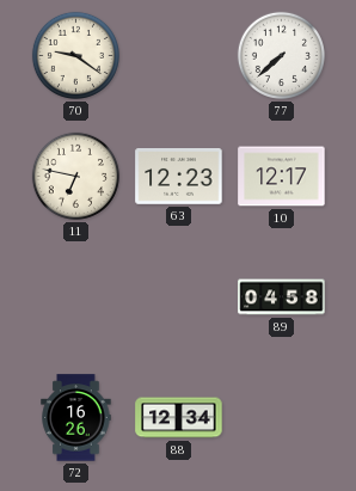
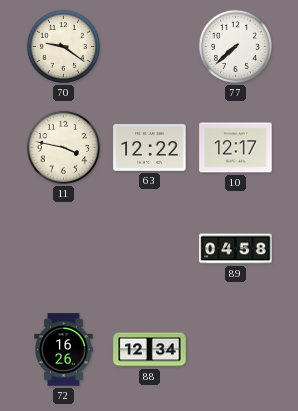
11: 6:47 -> 3:47
63: 12:23 -> 12:22
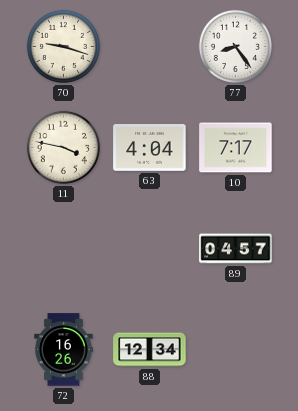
70: 9:21 -> 9:18
77: 7:38 -> 8:24
63: 12:22 -> 4:04
10: 12:17 -> 7:17
89: 04:58 -> 04:57
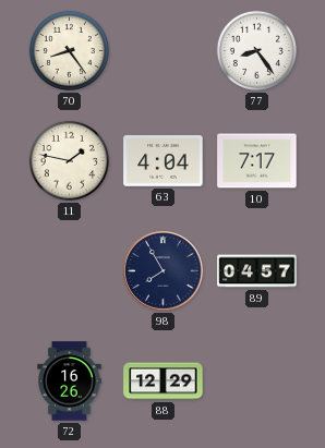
70: 9:18 -> 8:24
11: 3:47 -> 1:47
98: none -> 7:55
88: 12:34 -> 12:29
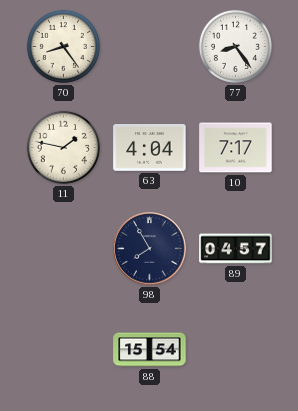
72: 16:26 -> none
88: 12:29 -> 15:54
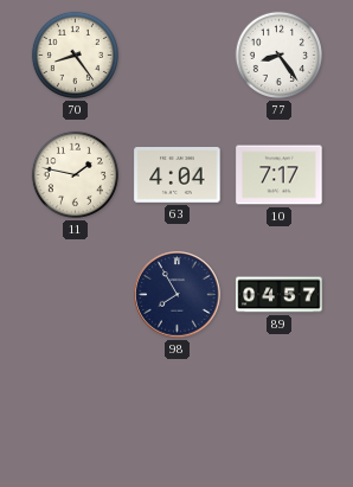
88: 15:54 -> none
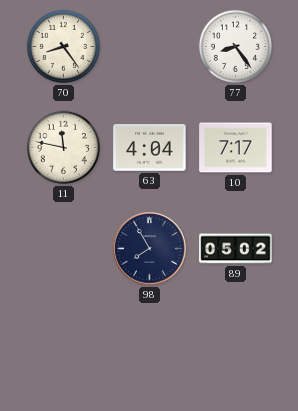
11: 1:47 -> 11:47
89: 04:57 -> 05:02
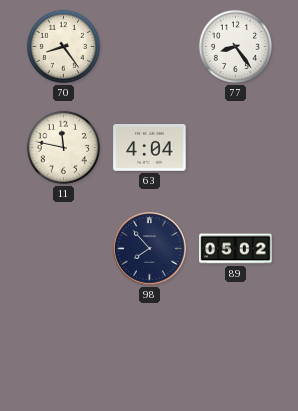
10: 7:17 -> none
98: 7:55 -> 7:53
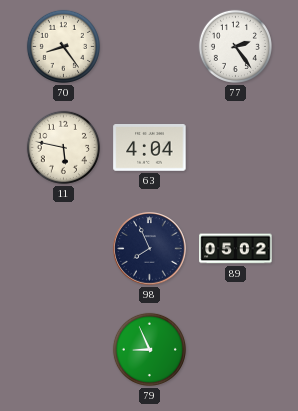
77: 8:24 -> 2:24
11: 11:47 -> 5:47
98: 7:53 -> 7:56
79: none -> 8:56
